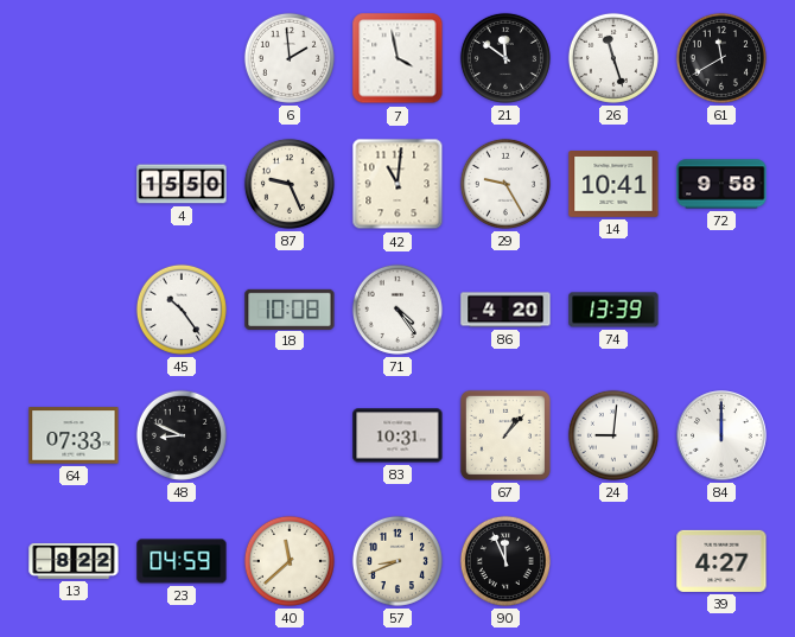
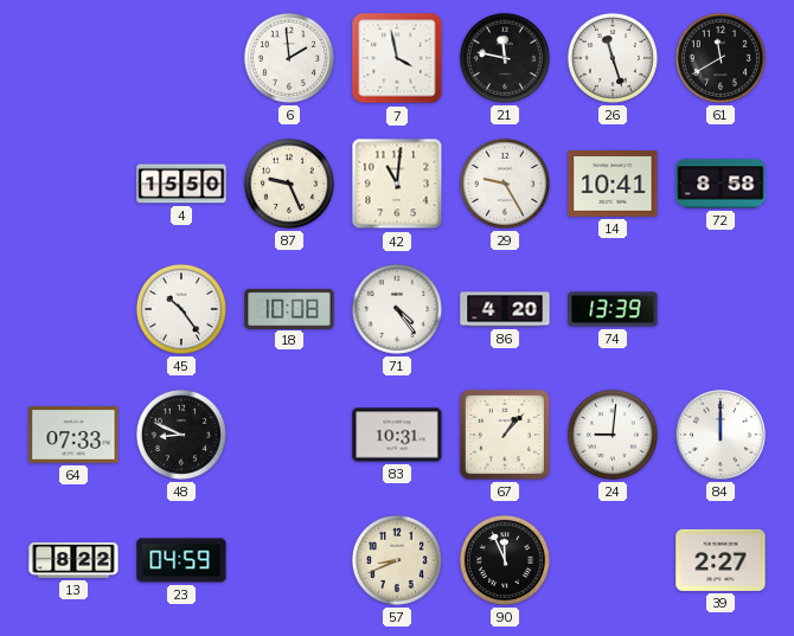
21: 11:51 -> 11:47
72: 9:58 -> 8:58
40: 11:38 -> none
39: 4:27 -> 2:27
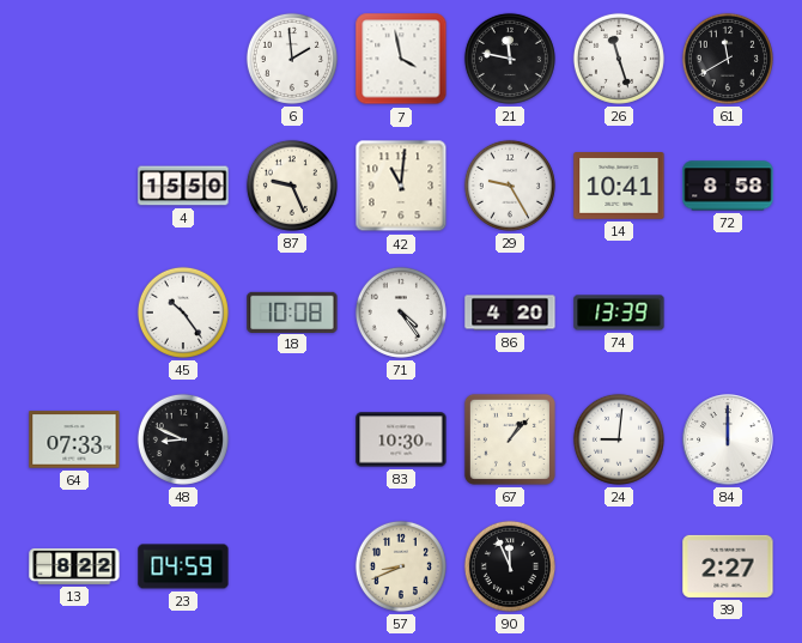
83: 10:31 -> 10:30
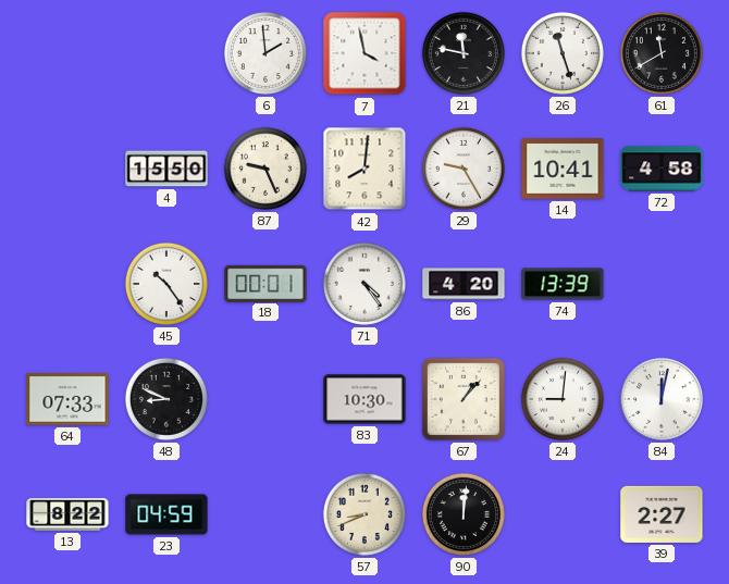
42: 11:01 -> 8:01
72: 8:58 -> 4:58
18: 10:08 -> 00:01
84: 12:00 -> 12:02
90: 11:56 -> 12:01
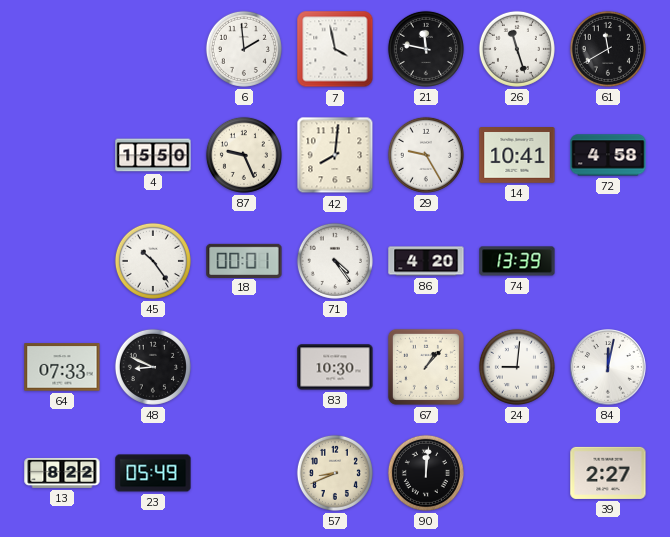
23: 04:59 -> 05:49
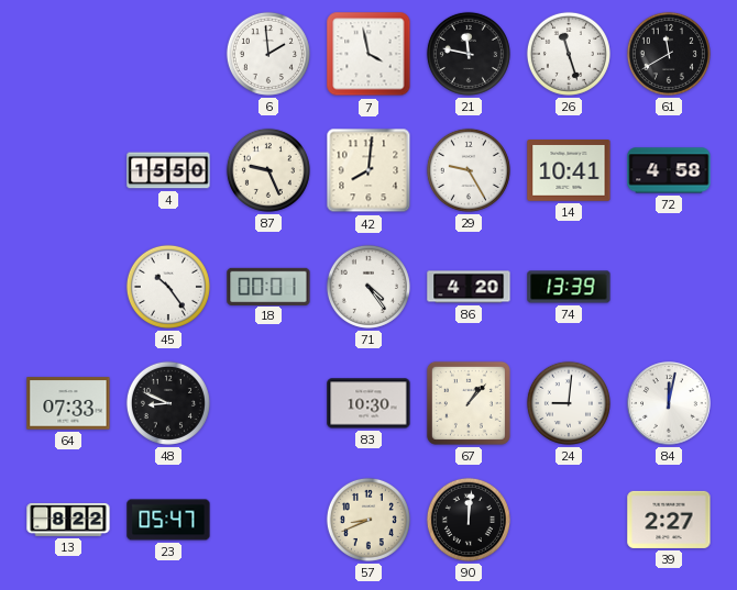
23: 05:49 -> 05:47
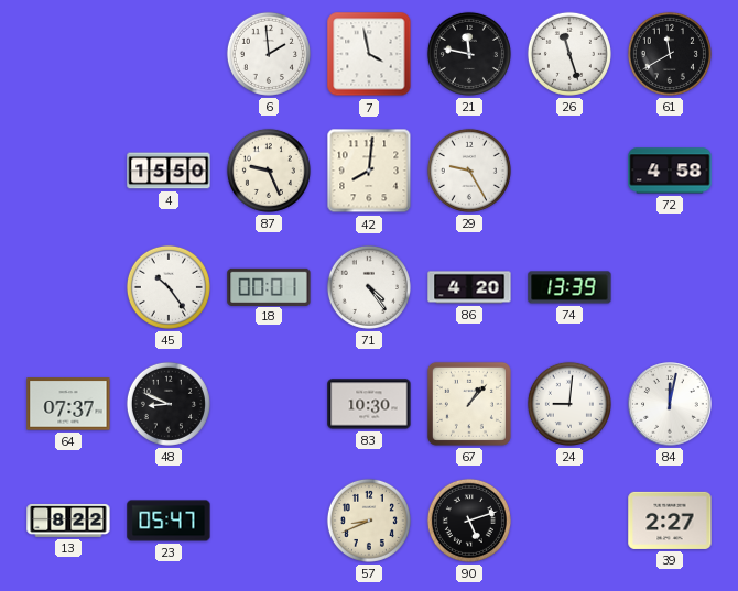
14: 10:41 -> none
64: 07:33 -> 07:37
90: 12:01 -> 5:12
